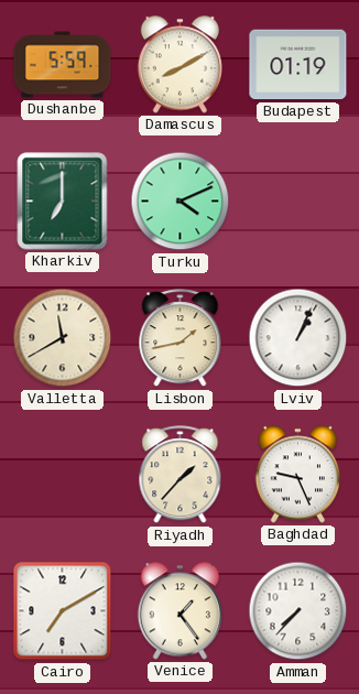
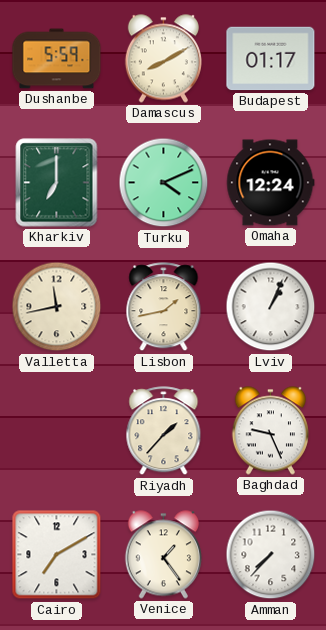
Budapest: 01:19 -> 01:17
Omaha: none -> 12:24
Valletta: 11:40 -> 11:43
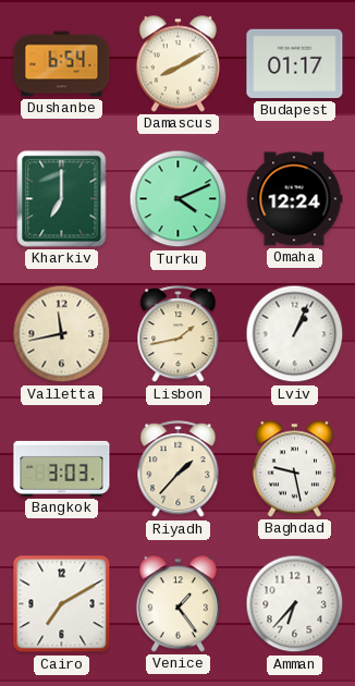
Dushanbe: 5:59 -> 6:54
Bangkok: none -> 3:03
Baghdad: 9:26 -> 9:28
Amman: 7:37 -> 6:37
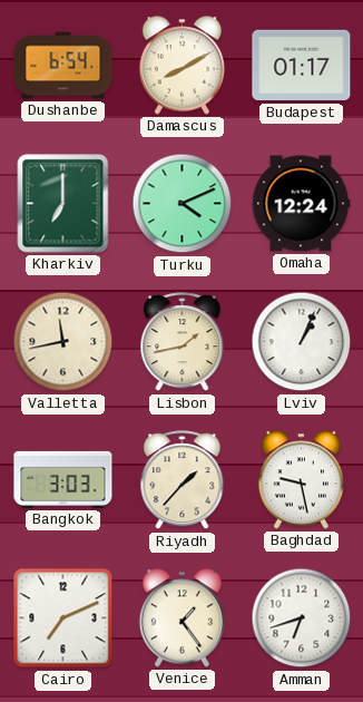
Cairo: 7:10 -> 7:11
Amman: 6:37 -> 6:42
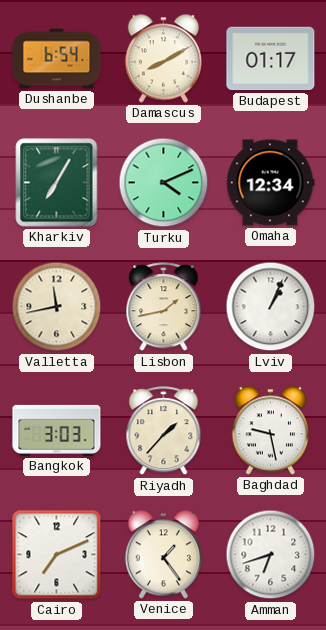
Kharkiv: 7:00 -> 7:05
Omaha: 12:24 -> 12:34
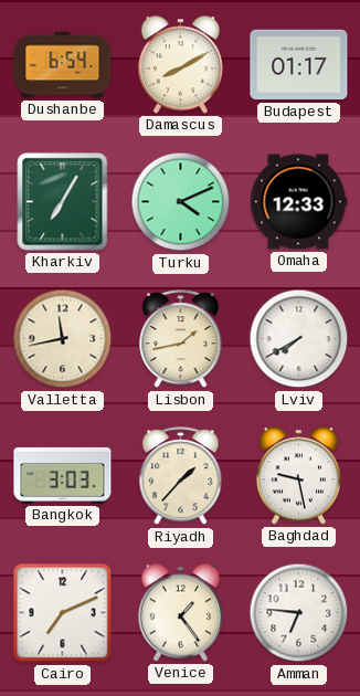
Omaha: 12:34 -> 12:33
Lviv: 1:04 -> 7:40
Amman: 6:42 -> 6:46
